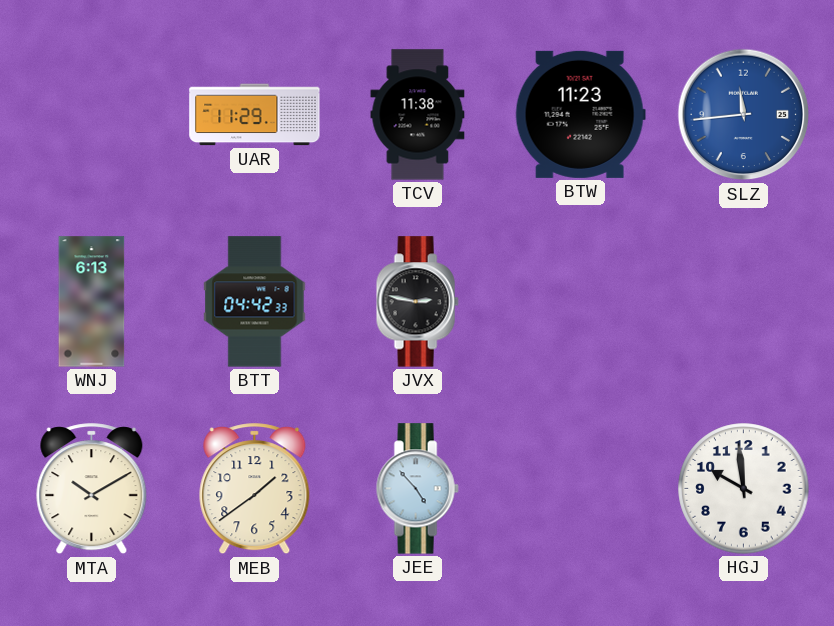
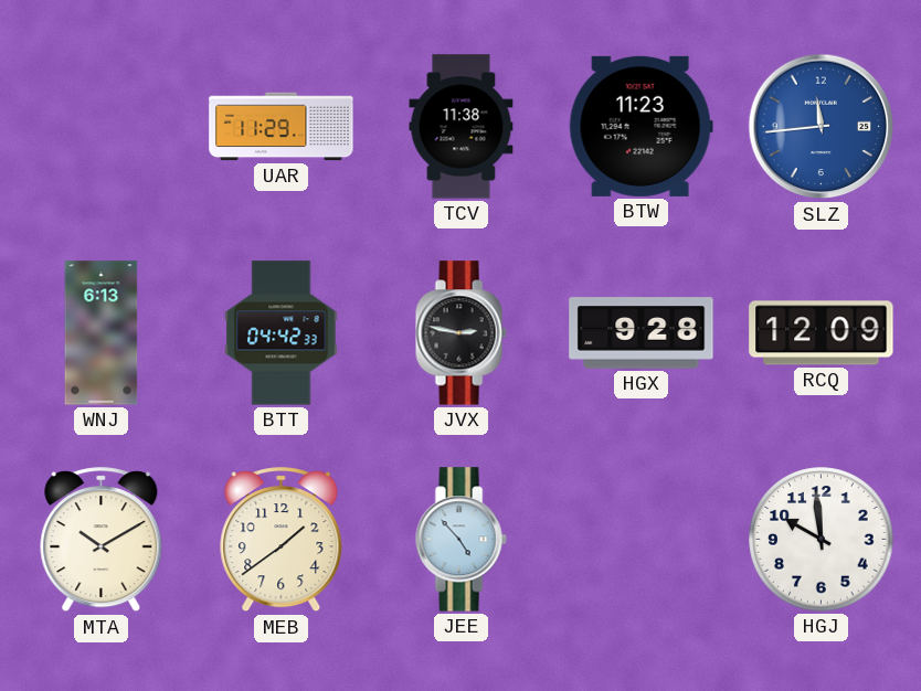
HGX: none -> 9:28
RCQ: none -> 12:09
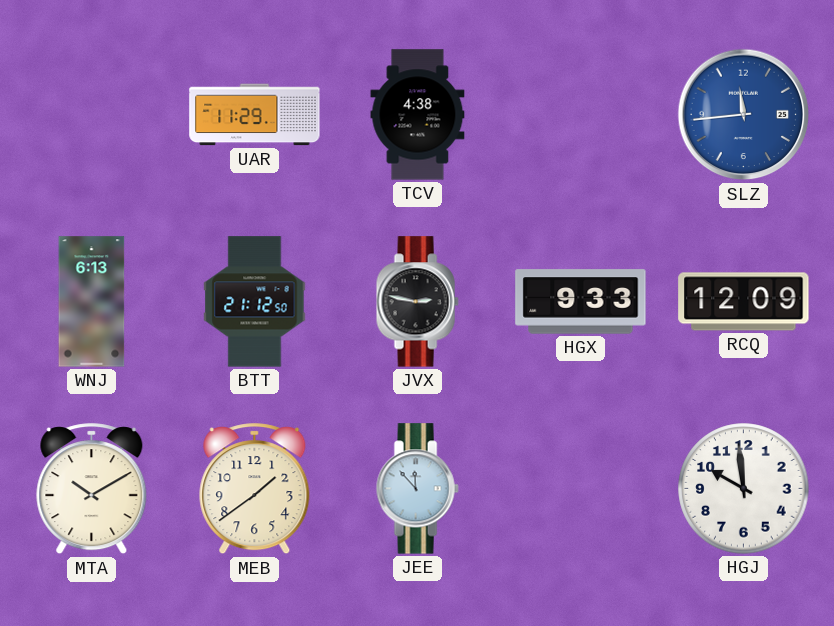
TCV: 11:38 -> 4:38
BTW: 11:23 -> none
BTT: 04:42 -> 21:12
HGX: 9:28 -> 9:33
JEE: 4:53 -> 11:53
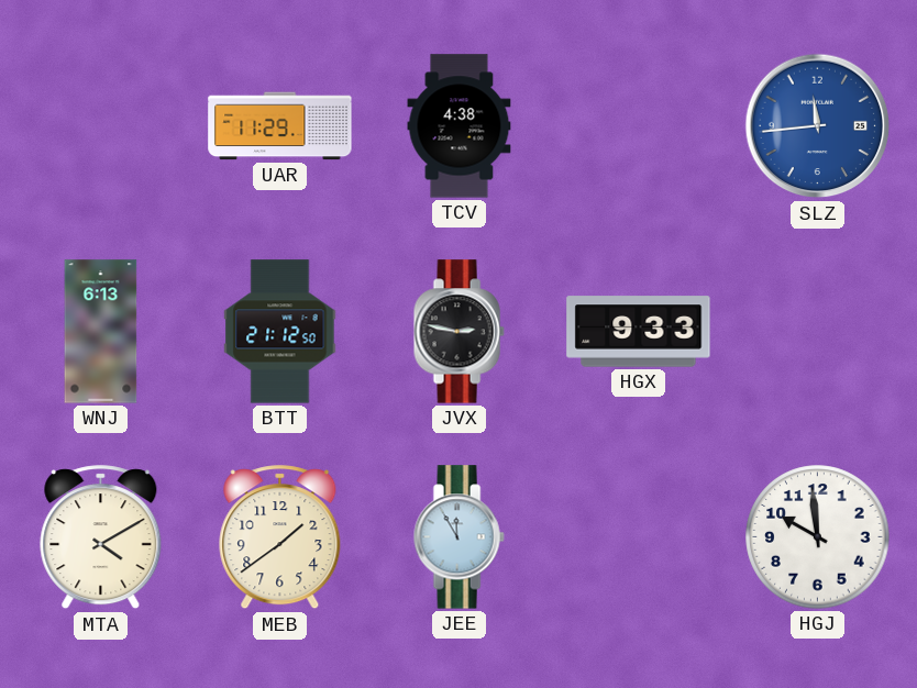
RCQ: 12:09 -> none
MTA: 10:10 -> 4:10
JEE: 11:53 -> 11:55
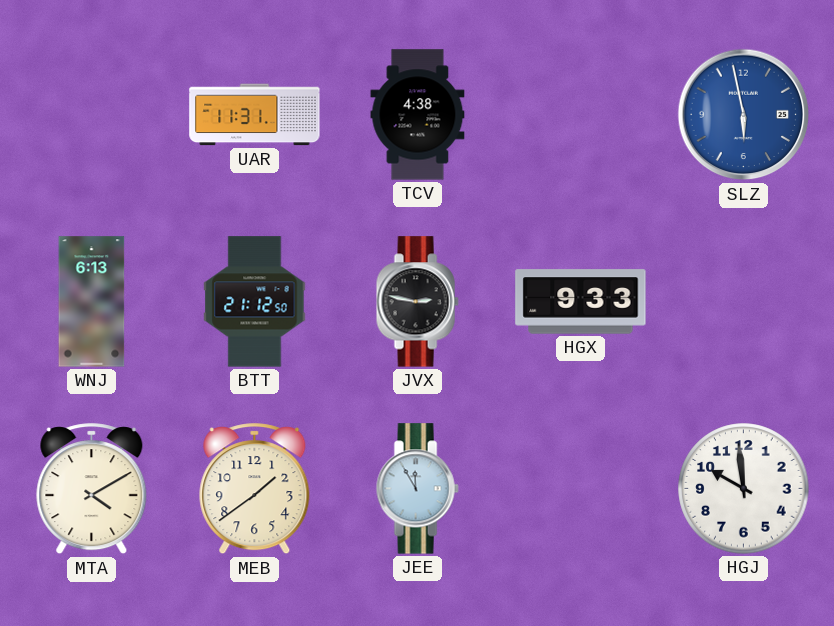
UAR: 11:29 -> 11:31
SLZ: 11:44 -> 5:58
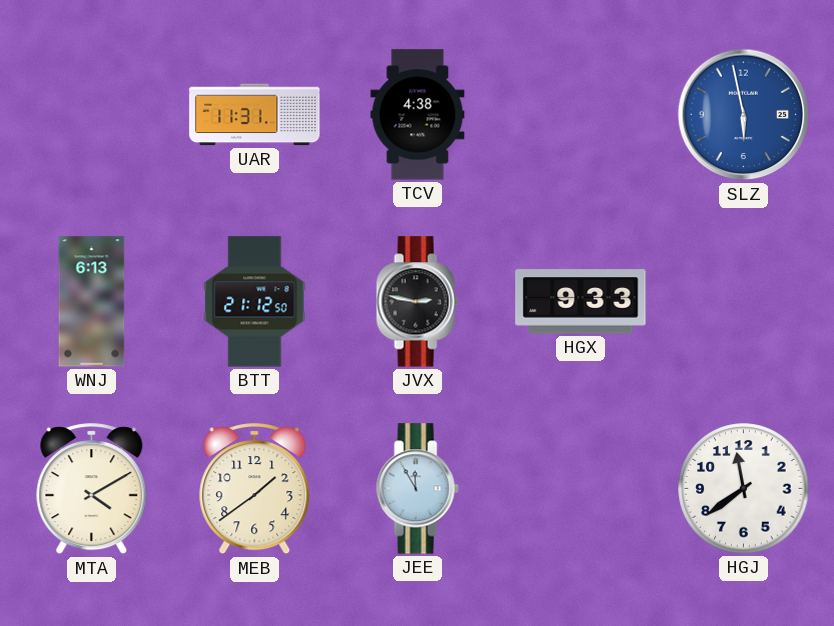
HGJ: 9:59 -> 11:39
